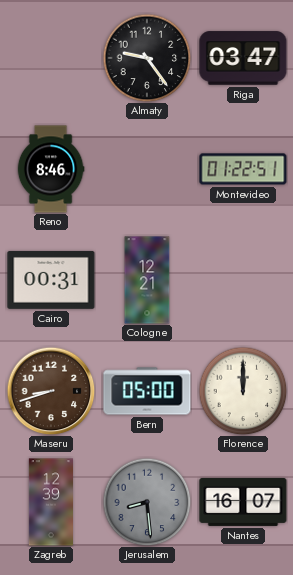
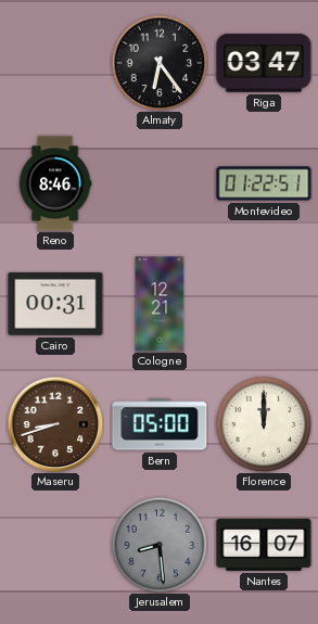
Almaty: 9:24 -> 6:24
Zagreb: 12:39 -> none
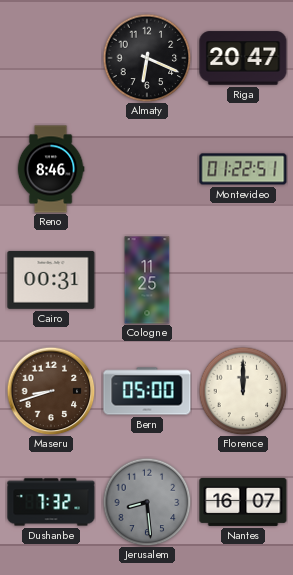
Almaty: 6:24 -> 6:19
Riga: 03:47 -> 20:47
Cologne: 12:21 -> 11:25
Dushanbe: none -> 7:32
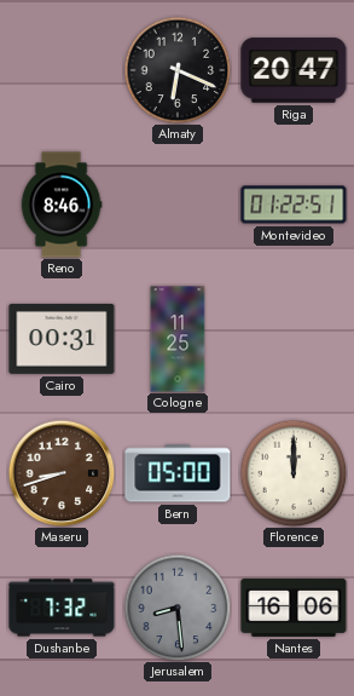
Nantes: 16:07 -> 16:06
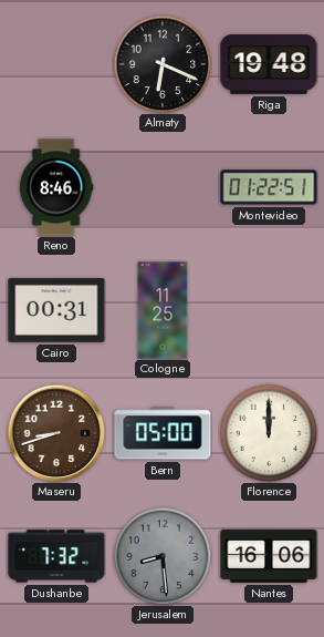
Riga: 20:47 -> 19:48
